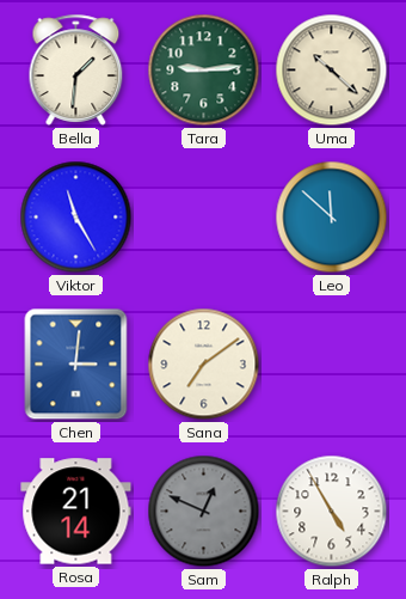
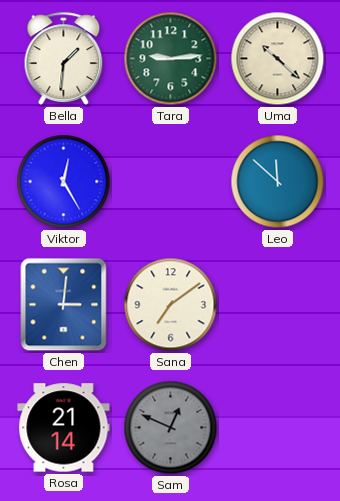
Viktor: 11:25 -> 12:25
Ralph: 4:55 -> none
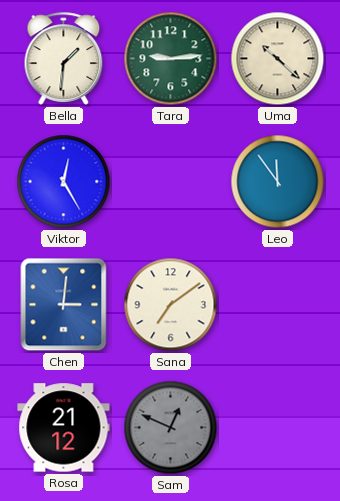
Leo: 11:52 -> 11:54
Rosa: 21:14 -> 21:12
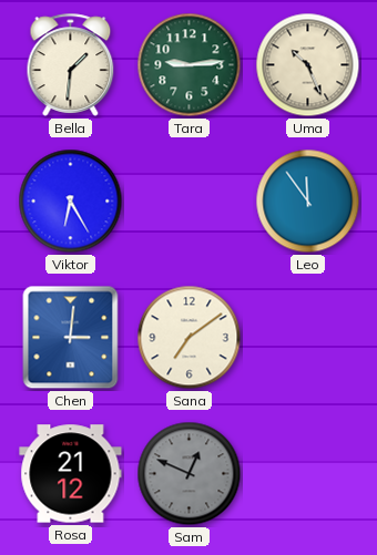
Uma: 10:22 -> 10:26
Viktor: 12:25 -> 6:25
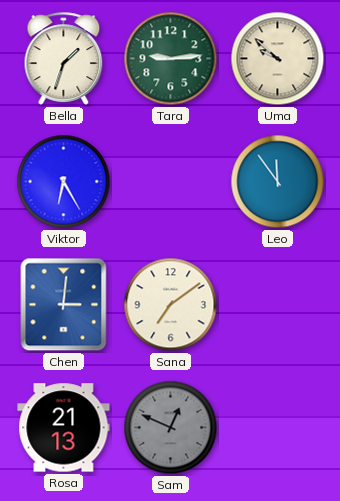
Bella: 1:31 -> 1:33
Uma: 10:26 -> 9:52
Rosa: 21:12 -> 21:13
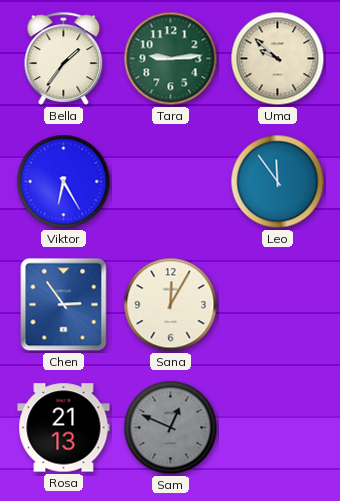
Bella: 1:33 -> 1:36
Chen: 3:01 -> 2:54
Sana: 7:09 -> 12:05
